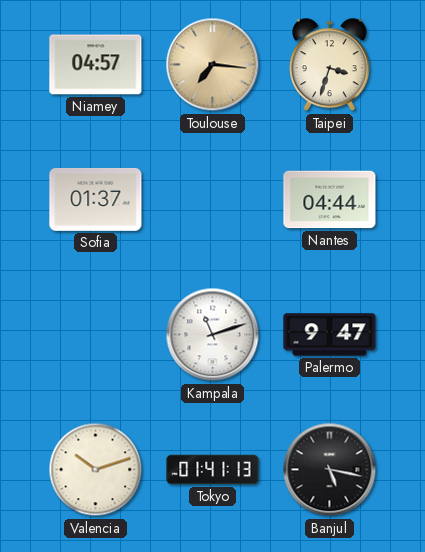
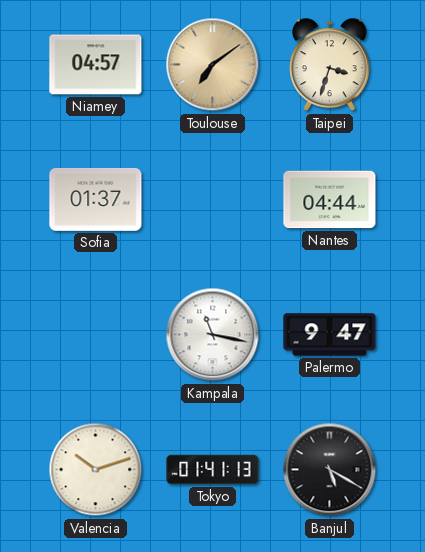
Toulouse: 7:16 -> 7:09
Kampala: 11:12 -> 11:17
Banjul: 5:17 -> 5:20
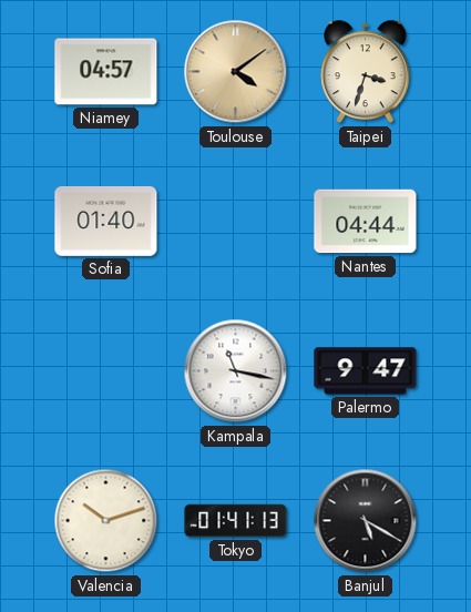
Toulouse: 7:09 -> 4:09
Sofia: 01:37 -> 01:40
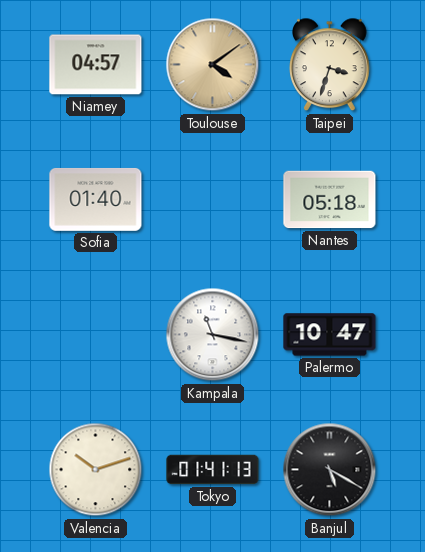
Nantes: 04:44 -> 05:18
Palermo: 9:47 -> 10:47
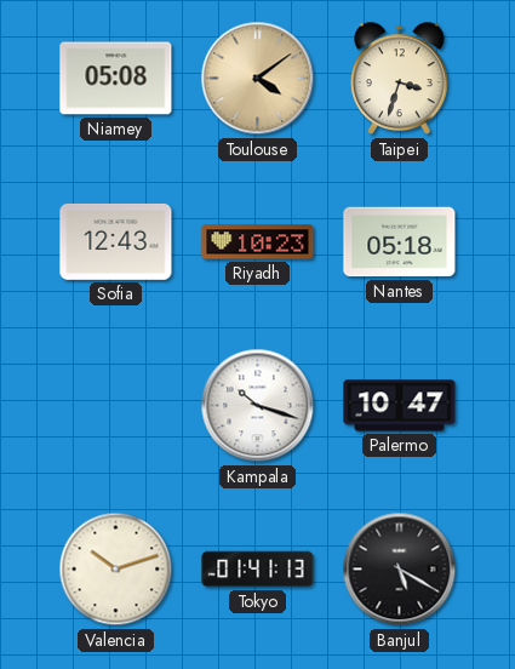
Niamey: 04:57 -> 05:08
Sofia: 01:40 -> 12:43
Riyadh: none -> 10:23
Kampala: 11:17 -> 10:18
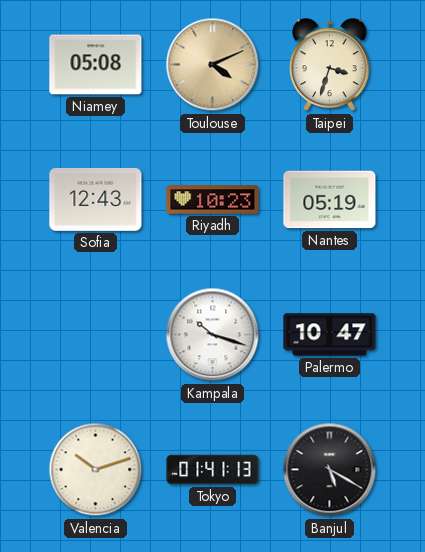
Toulouse: 4:09 -> 4:11
Nantes: 05:18 -> 05:19
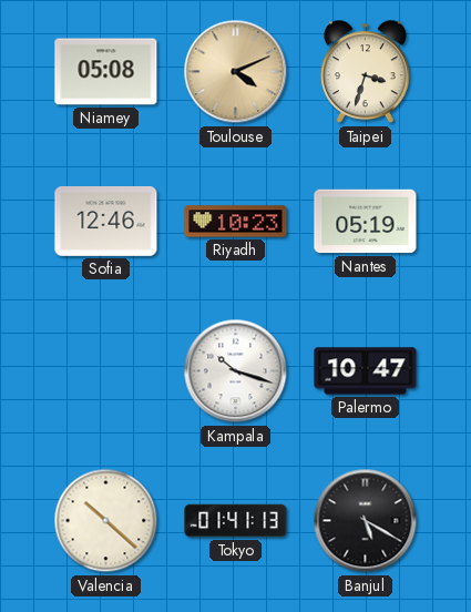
Sofia: 12:43 -> 12:46
Valencia: 10:12 -> 10:22
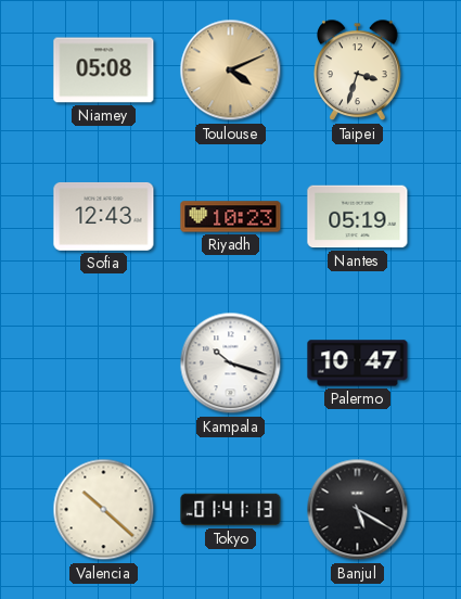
Sofia: 12:46 -> 12:43
